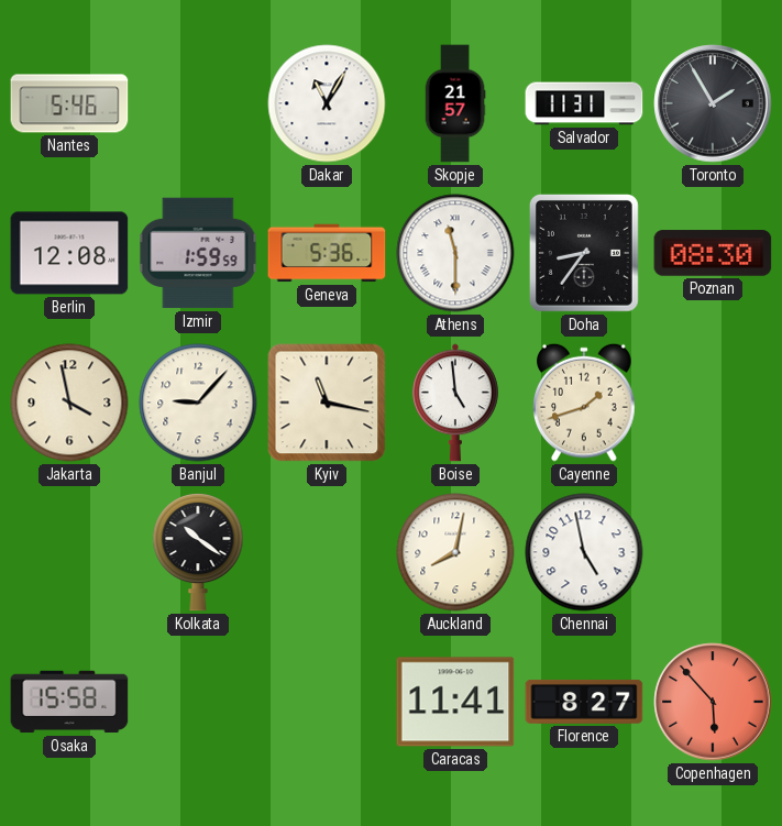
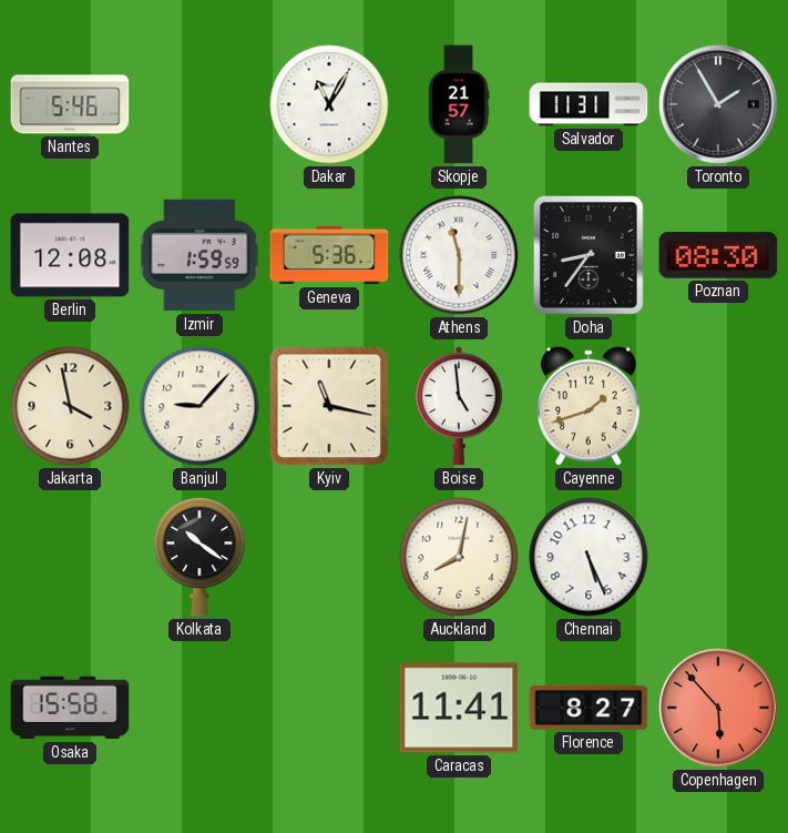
Chennai: 4:58 -> 5:26
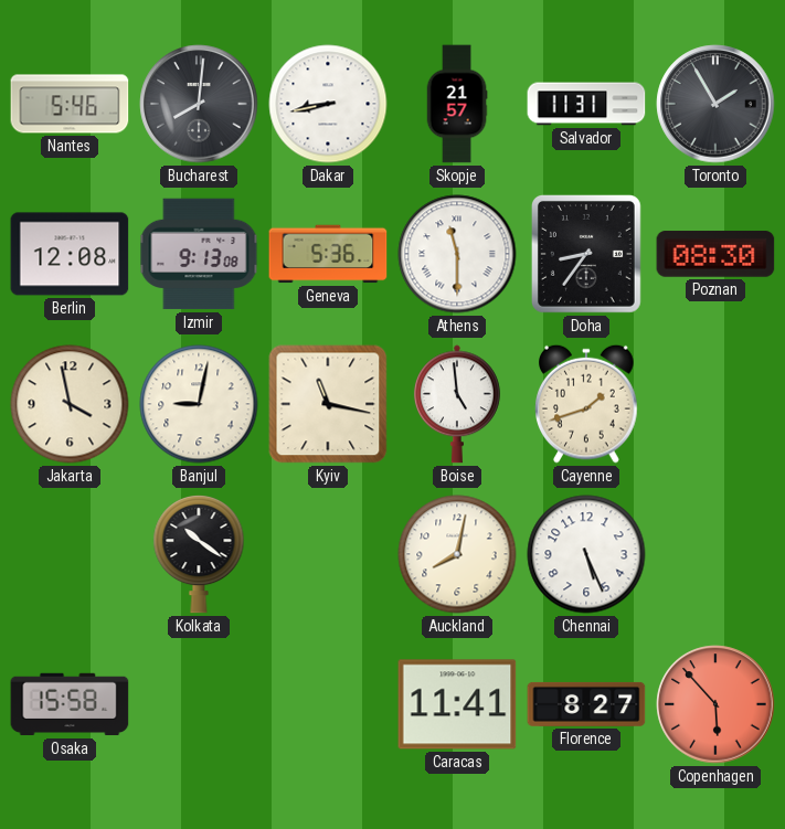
Bucharest: none -> 8:01
Dakar: 11:05 -> 8:43
Izmir: 1:59 -> 9:13
Banjul: 9:07 -> 9:02
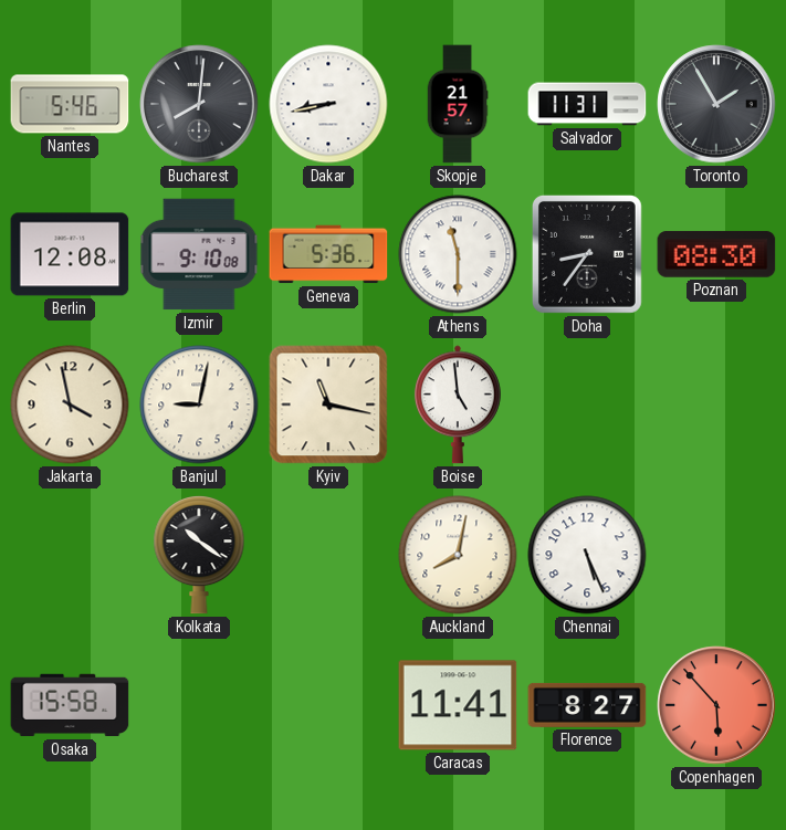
Izmir: 9:13 -> 9:10
Cayenne: 1:42 -> none
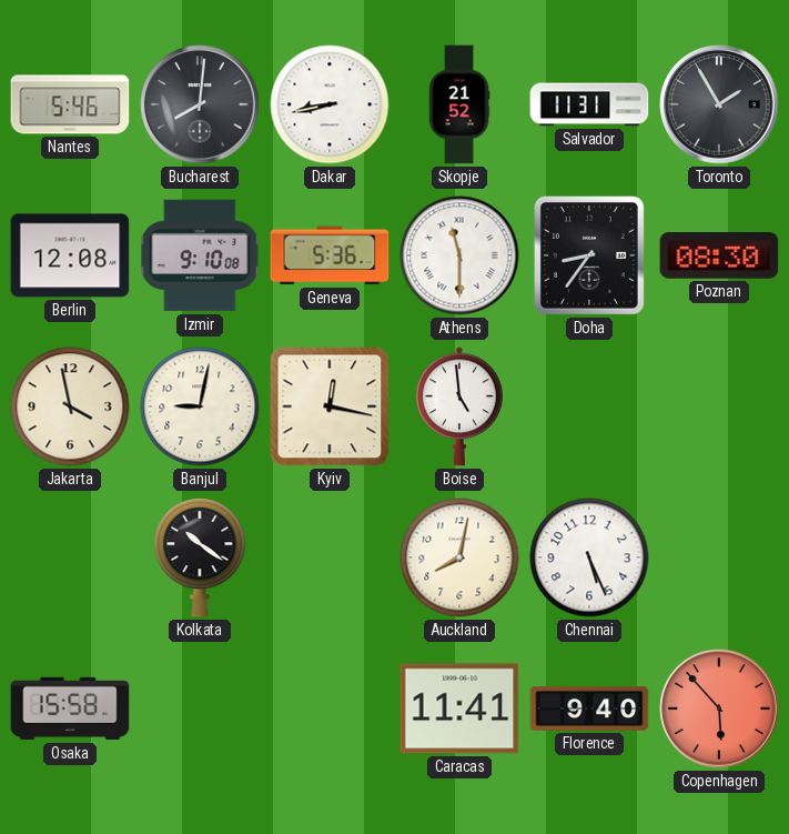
Skopje: 21:57 -> 21:52
Kyiv: 11:17 -> 12:17
Florence: 8:27 -> 9:40
